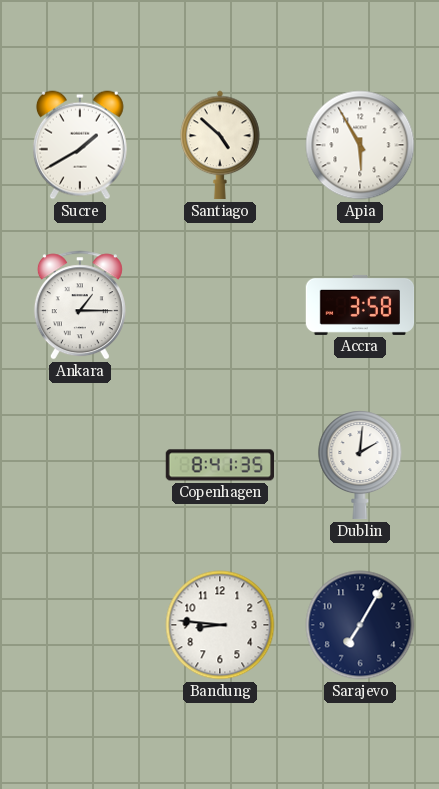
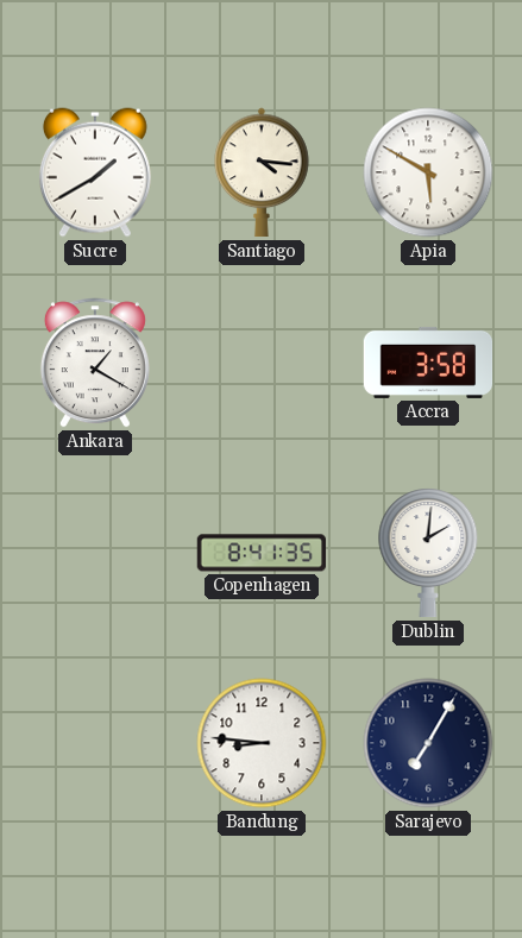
Santiago: 4:52 -> 4:16
Apia: 5:55 -> 5:50
Ankara: 1:15 -> 1:20
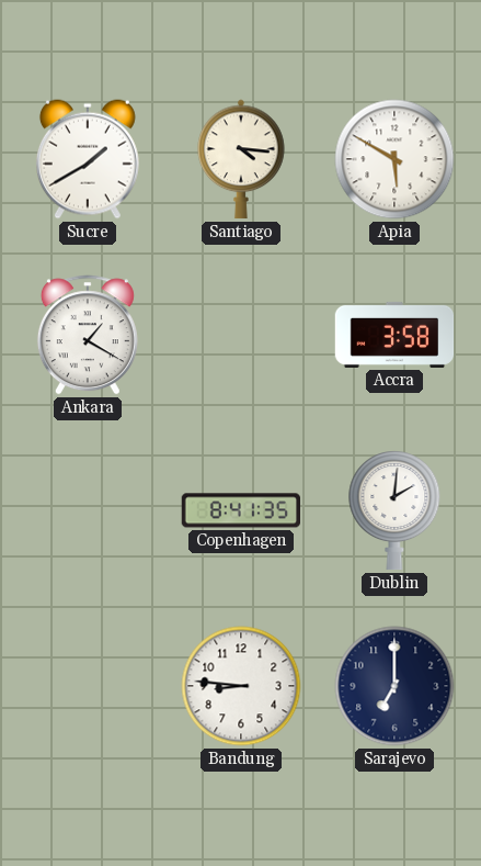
Sarajevo: 7:05 -> 7:00
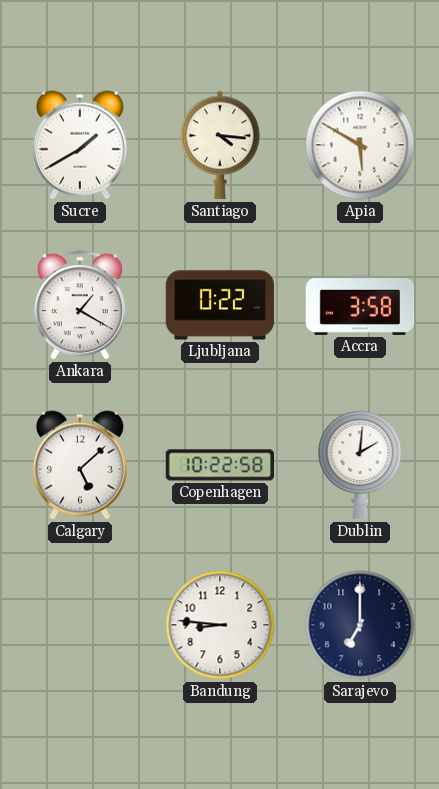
Ljubljana: none -> 0:22
Calgary: none -> 5:08
Copenhagen: 8:41 -> 10:22
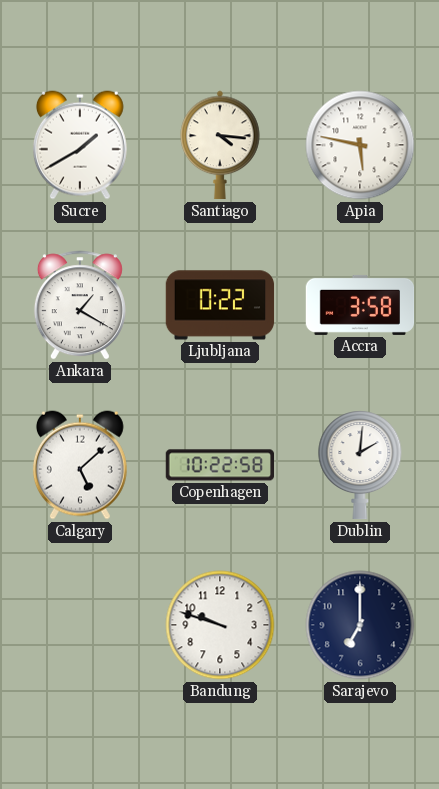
Apia: 5:50 -> 5:47
Bandung: 8:46 -> 9:48
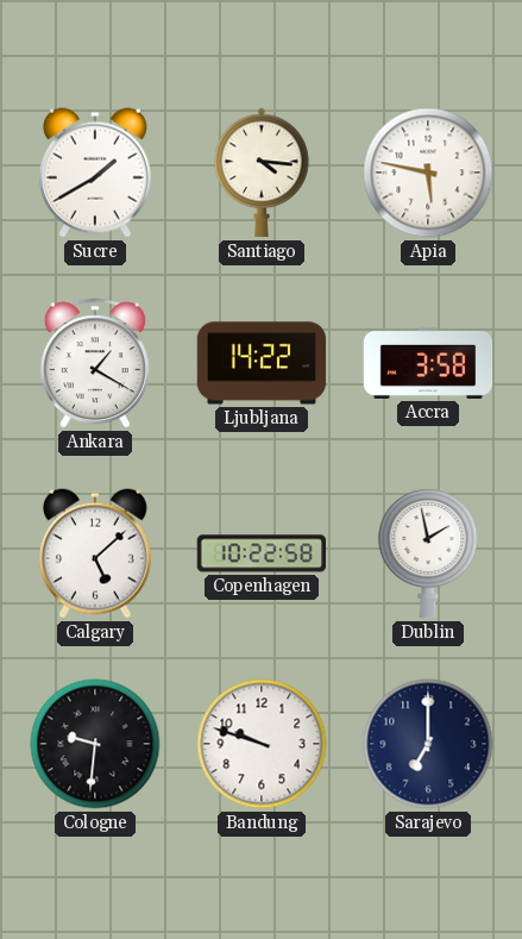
Ljubljana: 0:22 -> 14:22
Dublin: 2:01 -> 1:58
Cologne: none -> 9:31
